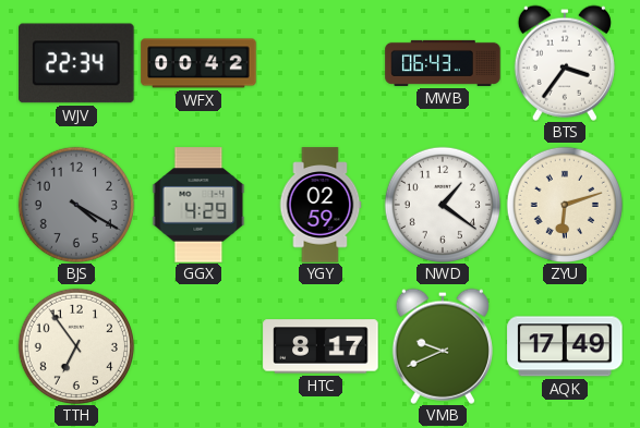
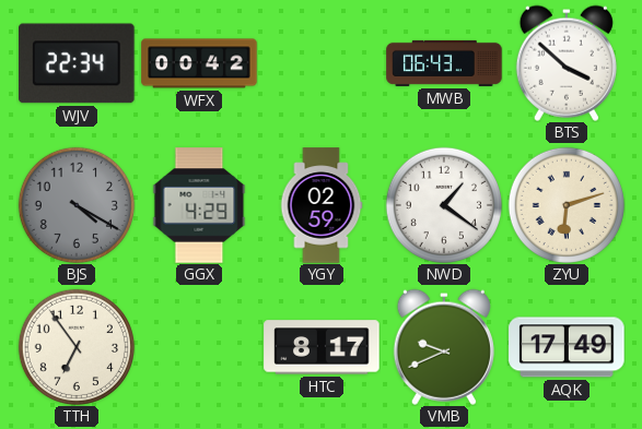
BTS: 3:36 -> 3:52
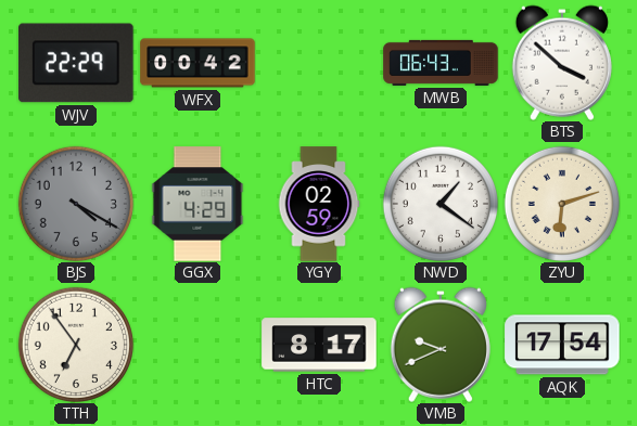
WJV: 22:34 -> 22:29
AQK: 17:49 -> 17:54
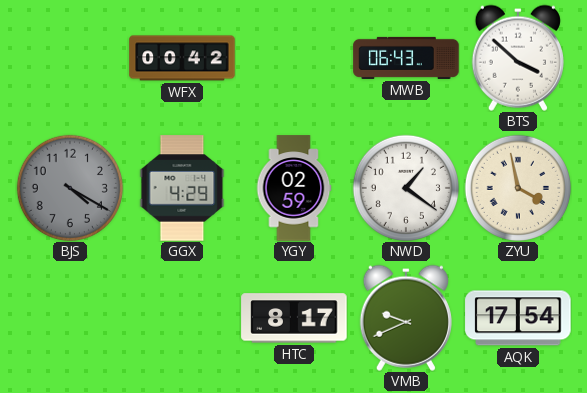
WJV: 22:29 -> none
ZYU: 6:12 -> 3:58
TTH: 6:54 -> none
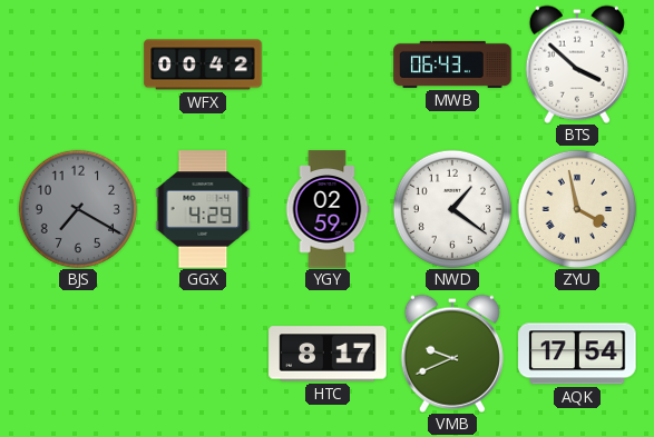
BJS: 4:20 -> 7:20
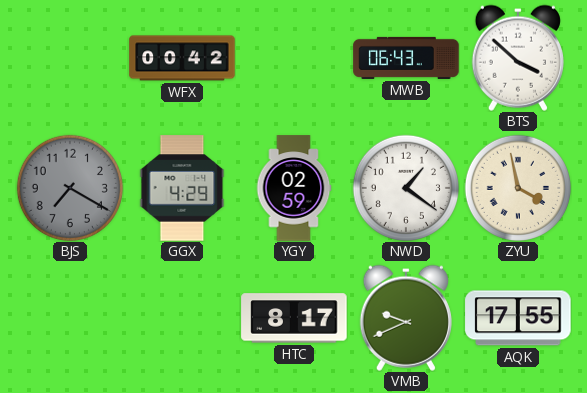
AQK: 17:54 -> 17:55
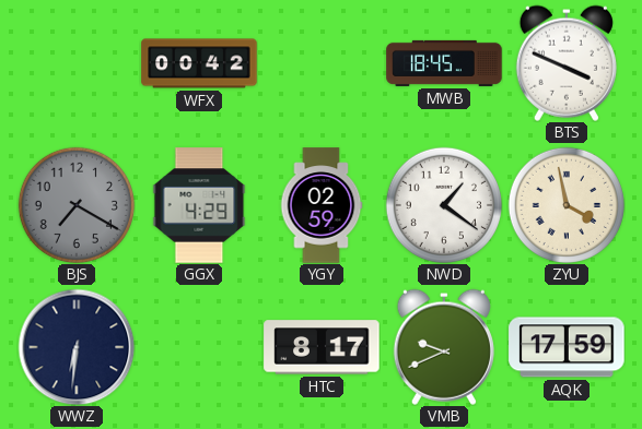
MWB: 06:43 -> 18:45
BTS: 3:52 -> 3:49
WWZ: none -> 6:31
AQK: 17:55 -> 17:59
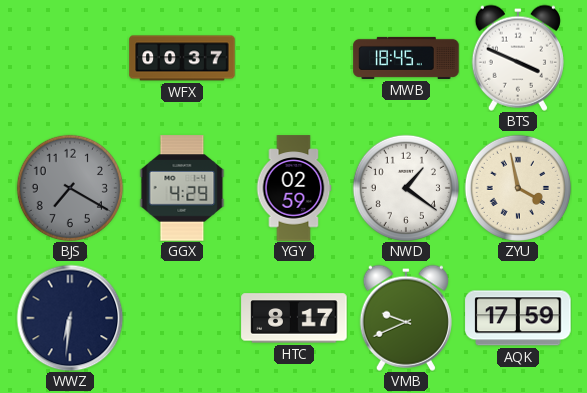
WFX: 00:42 -> 00:37
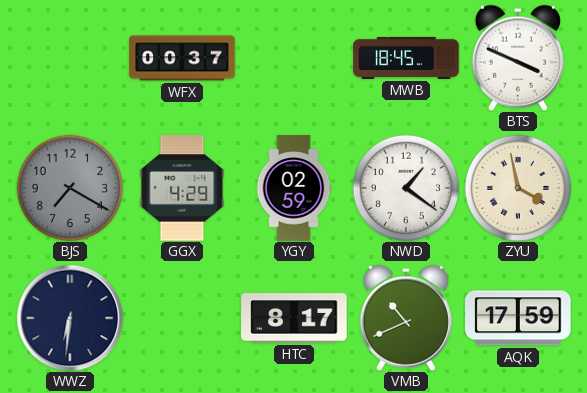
VMB: 9:41 -> 10:41
